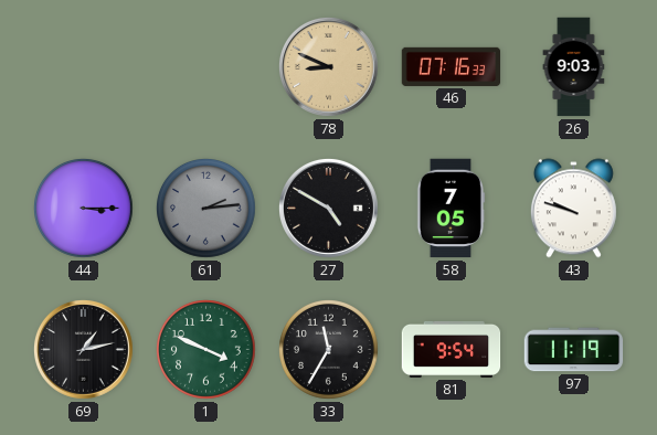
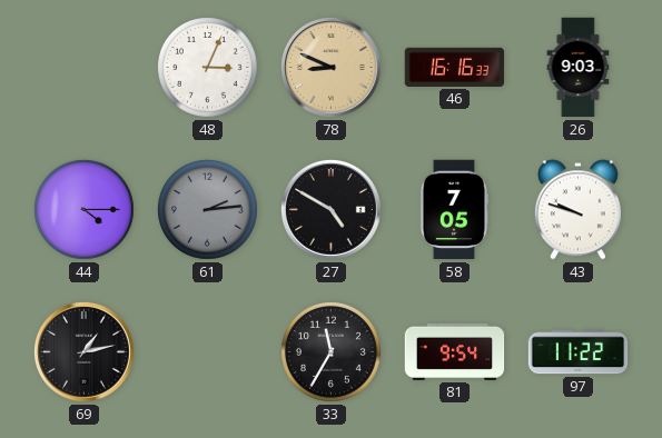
48: none -> 3:04
46: 07:16 -> 16:16
44: 3:15 -> 4:15
1: 3:49 -> none
97: 11:19 -> 11:22
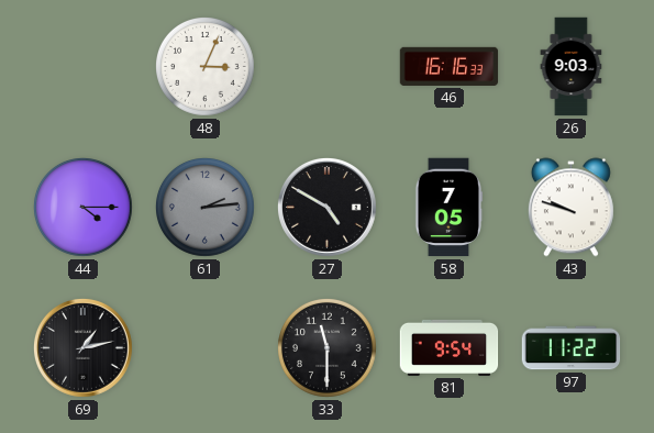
78: 8:49 -> none
33: 11:35 -> 11:30
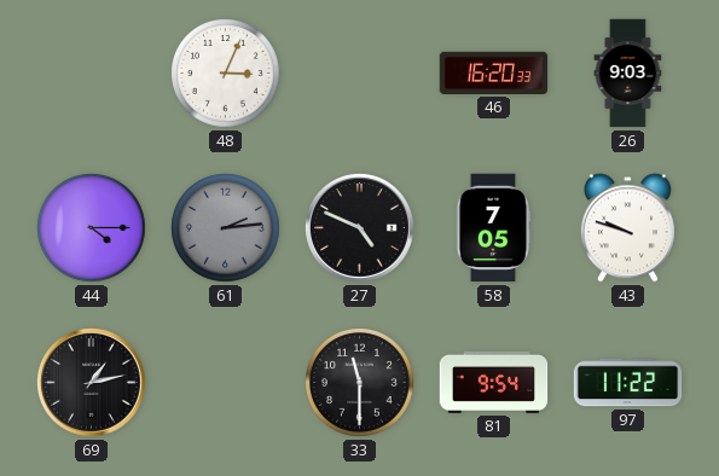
46: 16:16 -> 16:20
27: 4:50 -> 4:49
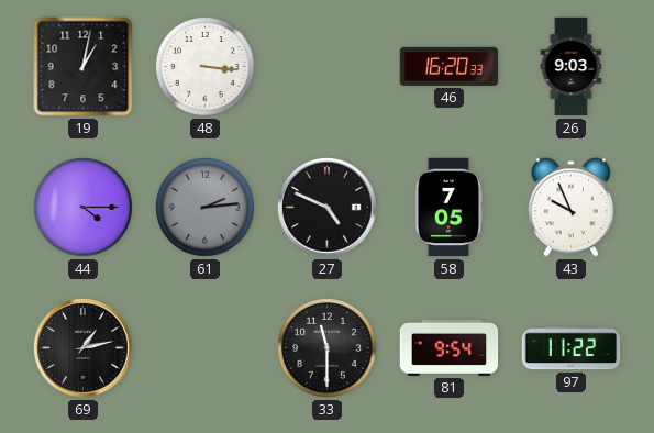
19: none -> 1:02
48: 3:04 -> 3:16
43: 9:48 -> 9:56
